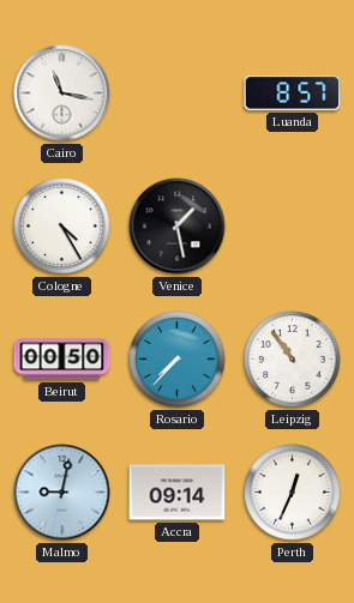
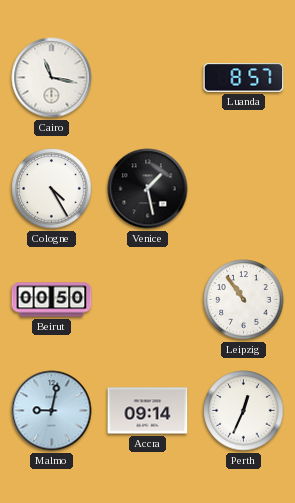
Rosario: 7:37 -> none
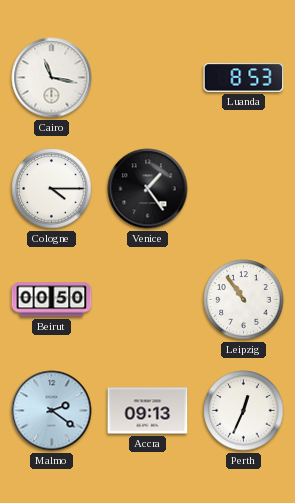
Luanda: 8:57 -> 8:53
Cologne: 4:25 -> 4:15
Venice: 1:28 -> 1:24
Malmo: 9:02 -> 2:21
Accra: 09:14 -> 09:13
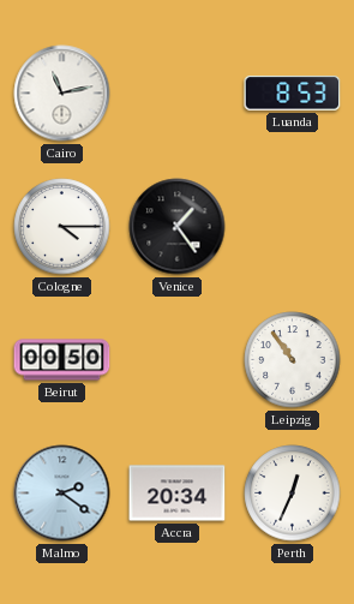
Cairo: 11:17 -> 11:13
Accra: 09:13 -> 20:34
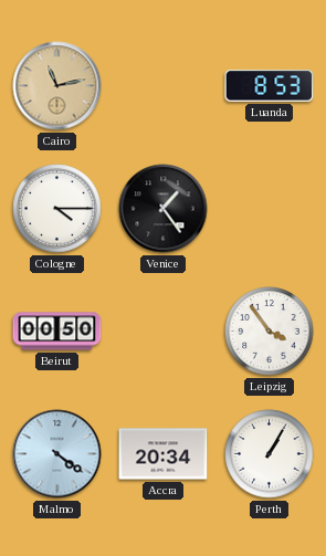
Cairo dial: white -> champagne
Leipzig: 10:54 -> 3:54
Malmo: 2:21 -> 4:21
Perth: 12:34 -> 1:05
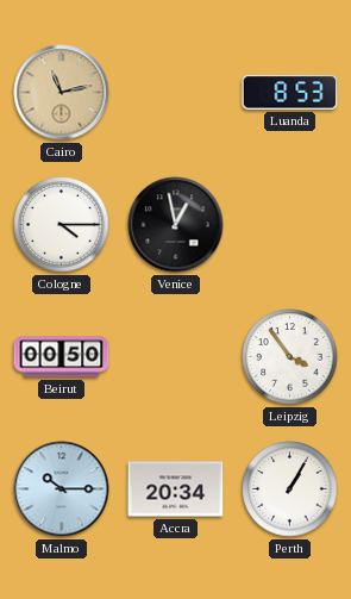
Venice: 1:24 -> 12:58
Malmo: 4:21 -> 10:15
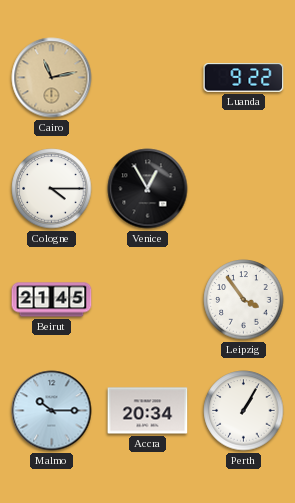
Luanda: 8:53 -> 9:22
Venice: 12:58 -> 12:55
Beirut: 00:50 -> 21:45
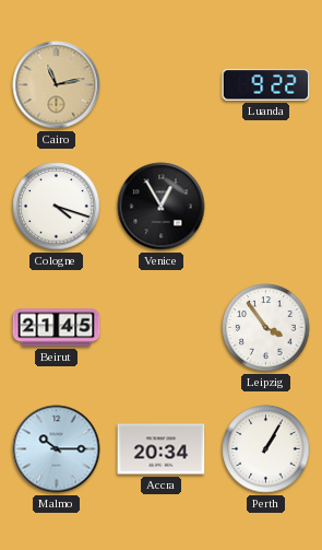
Cologne: 4:15 -> 4:18
